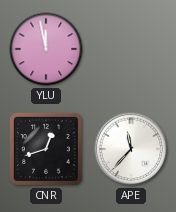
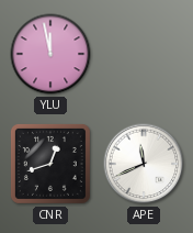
APE: 11:37 -> 11:41
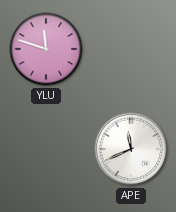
YLU: 11:58 -> 11:48
CNR: 12:42 -> none
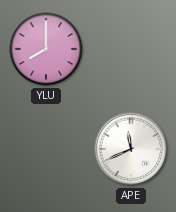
YLU: 11:48 -> 8:00
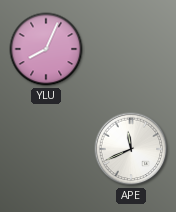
YLU: 8:00 -> 8:04
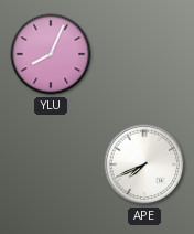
APE: 11:41 -> 7:41
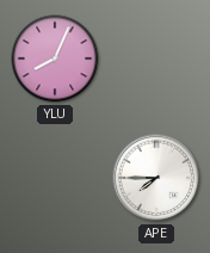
APE: 7:41 -> 7:45
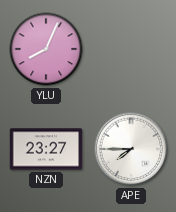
NZN: none -> 23:27
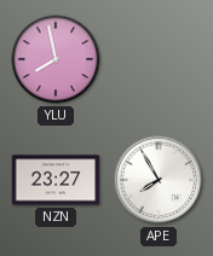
YLU: 8:04 -> 7:58
APE: 7:45 -> 7:55
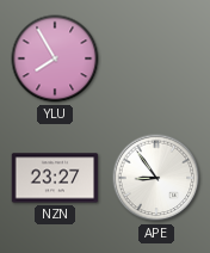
YLU: 7:58 -> 7:55
APE: 7:55 -> 8:54
